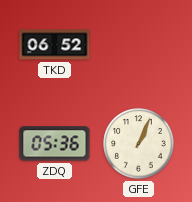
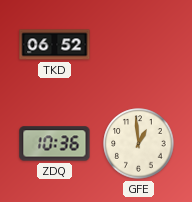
ZDQ: 05:36 -> 10:36
GFE: 1:04 -> 12:59
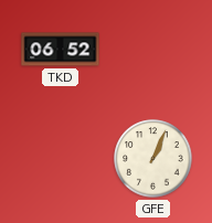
ZDQ: 10:36 -> none
GFE: 12:59 -> 1:04
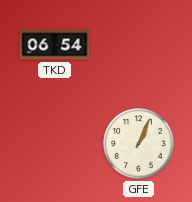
TKD: 06:52 -> 06:54
